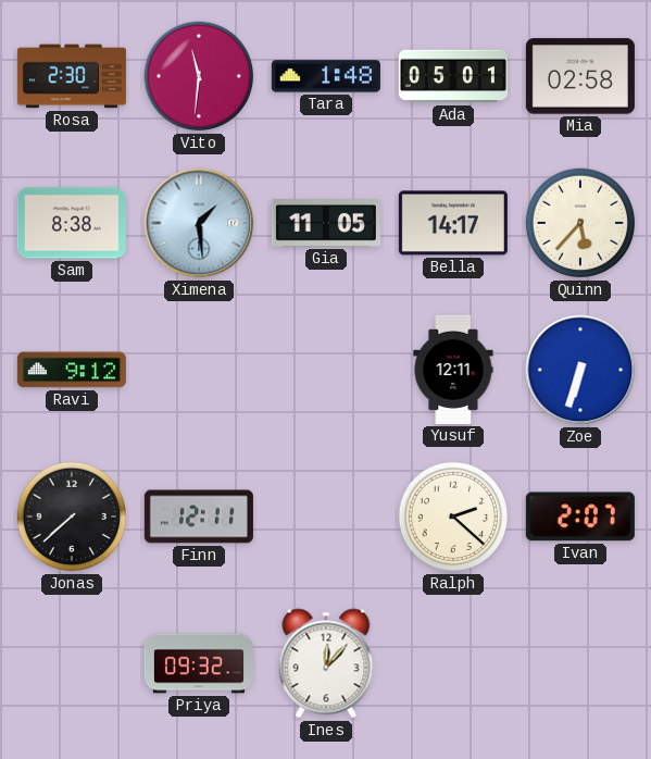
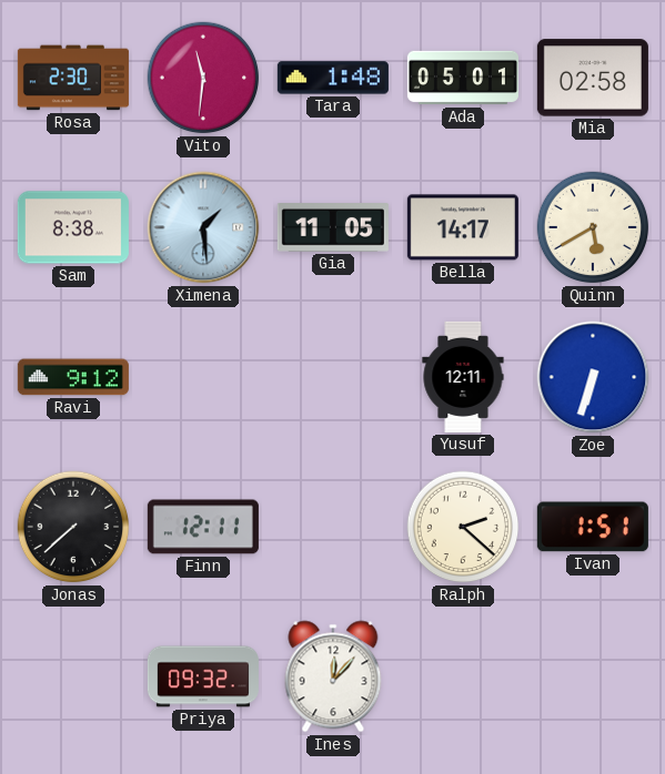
Quinn: 5:37 -> 5:40
Ivan: 2:07 -> 1:51
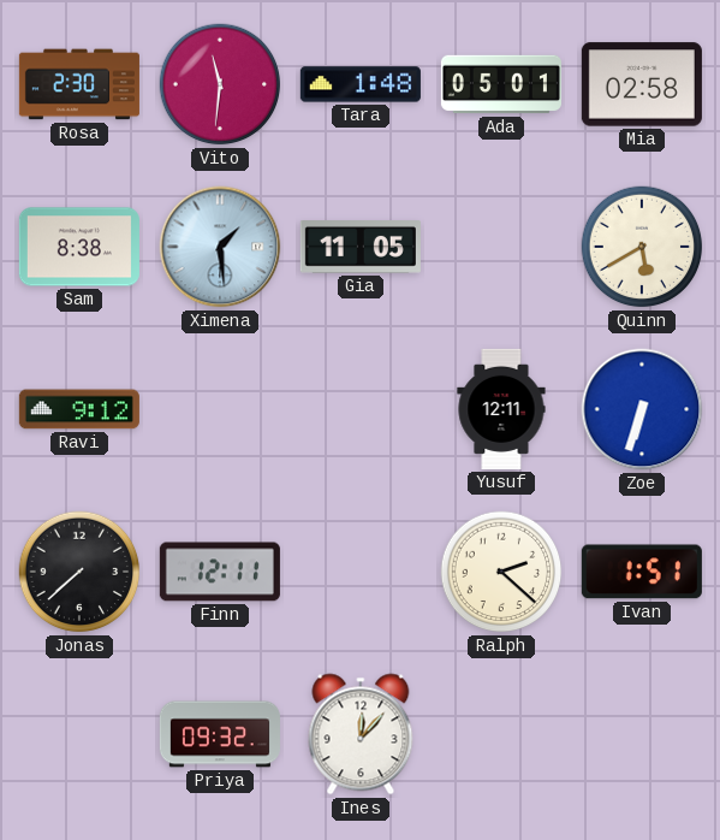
Bella: 14:17 -> none
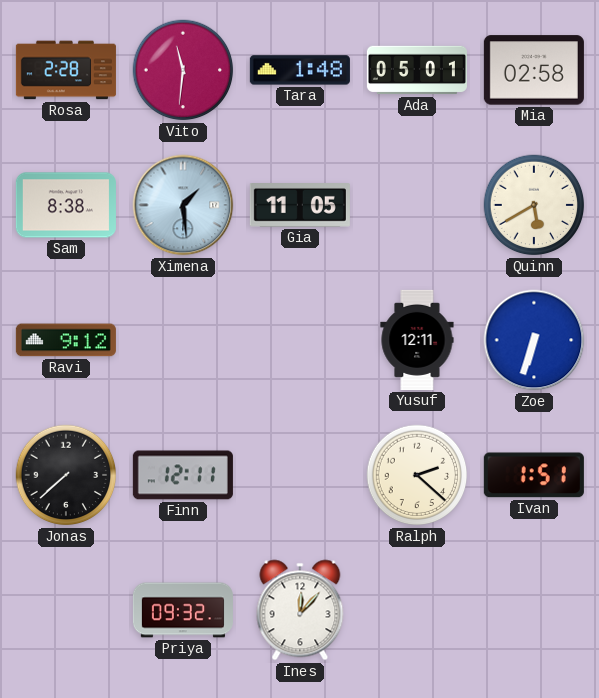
Rosa: 2:30 -> 2:28
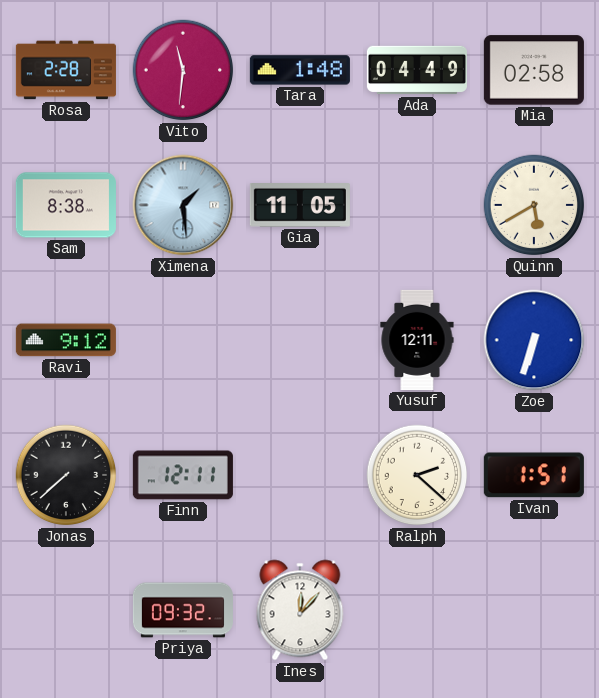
Ada: 05:01 -> 04:49
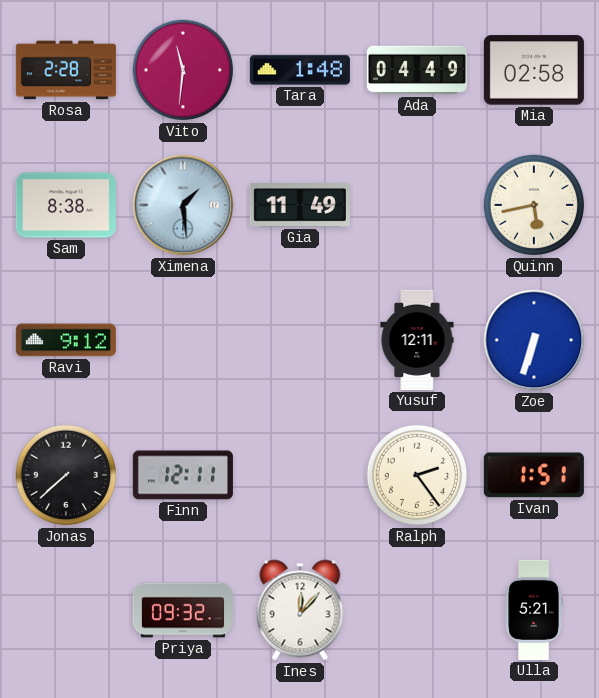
Gia: 11:05 -> 11:49
Quinn: 5:40 -> 5:43
Ralph: 2:22 -> 2:24
Ulla: none -> 5:21
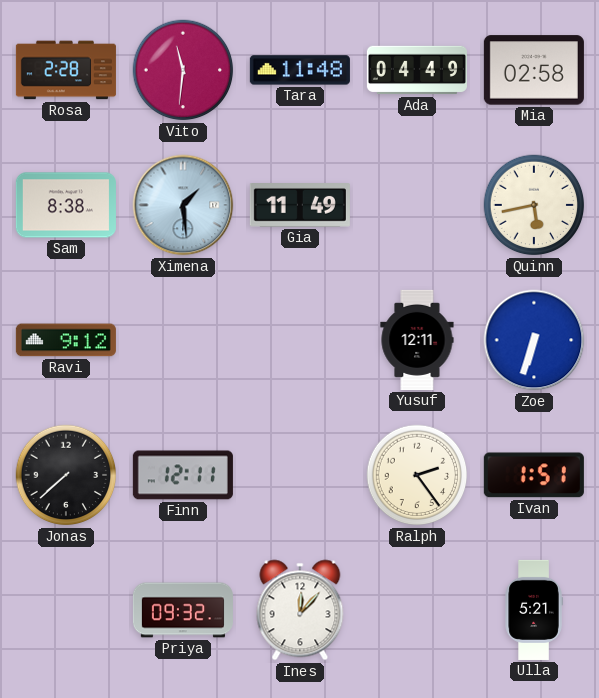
Tara: 1:48 -> 11:48
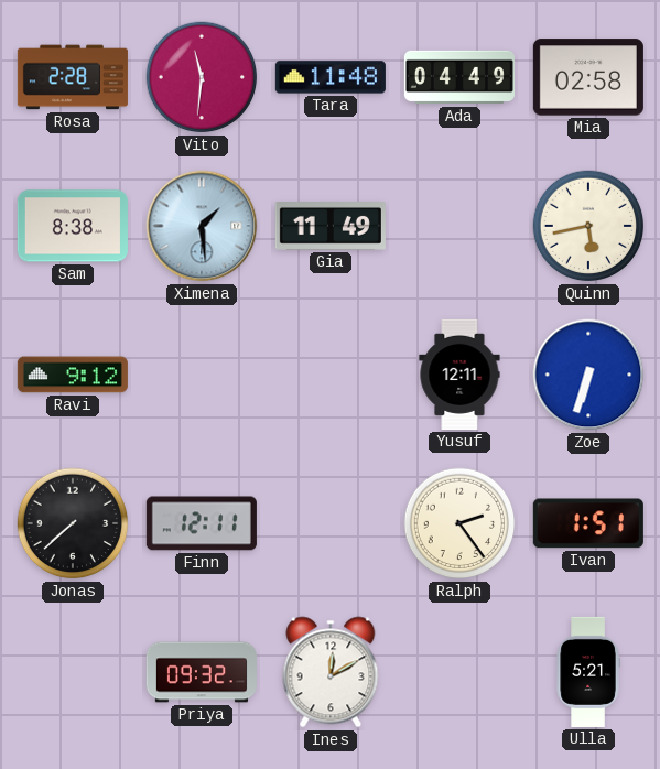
Ines: 12:07 -> 12:10
